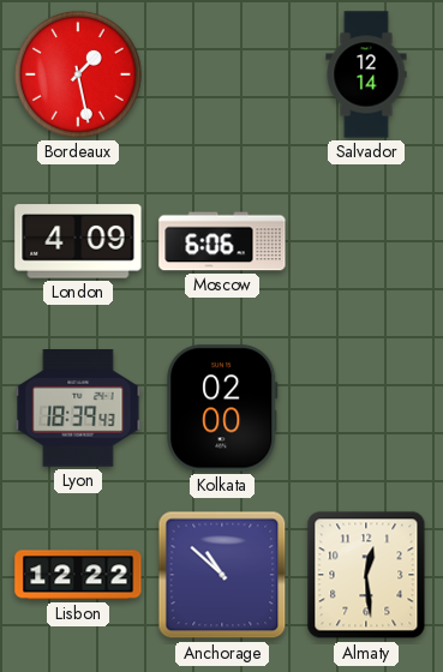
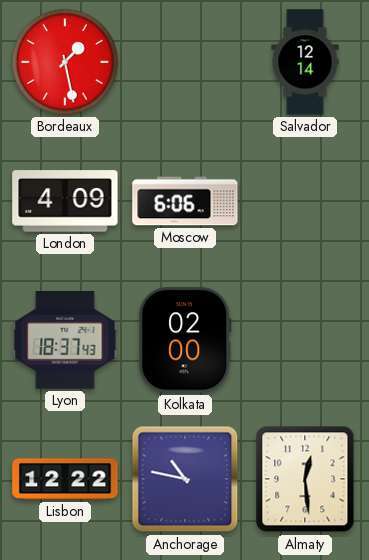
Lyon: 18:39 -> 18:37
Anchorage: 10:52 -> 10:47
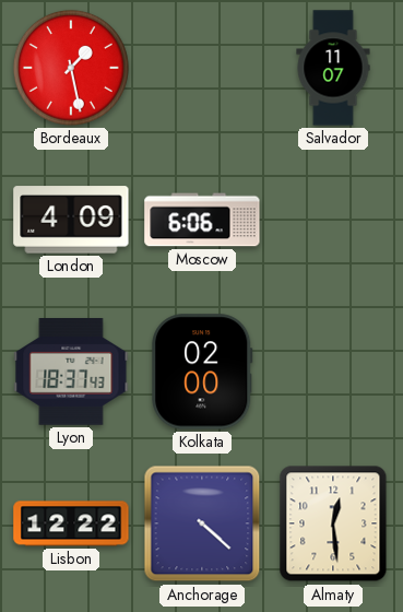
Salvador: 12:14 -> 11:07
Anchorage: 10:47 -> 4:22
